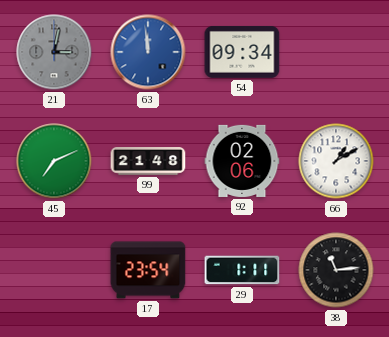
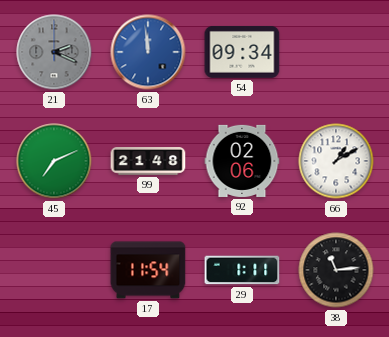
21: 3:02 -> 2:19
17: 23:54 -> 11:54
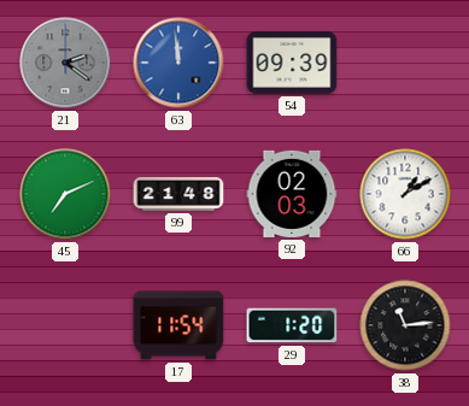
21: 2:19 -> 2:21
54: 09:34 -> 09:39
92: 02:06 -> 02:03
29: 1:11 -> 1:20
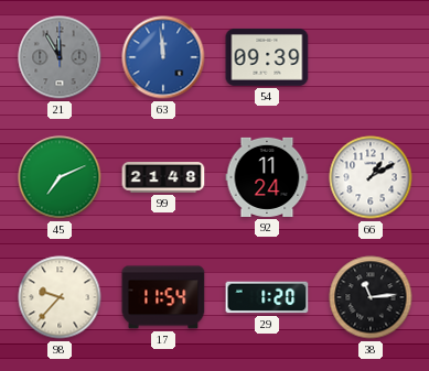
21: 2:21 -> 11:55
92: 02:03 -> 11:24
98: none -> 9:37
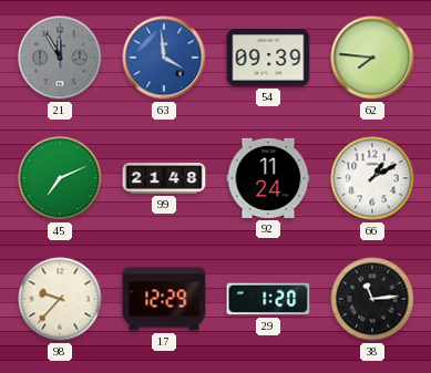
63: 11:59 -> 3:59
62: none -> 7:46
17: 11:54 -> 12:29
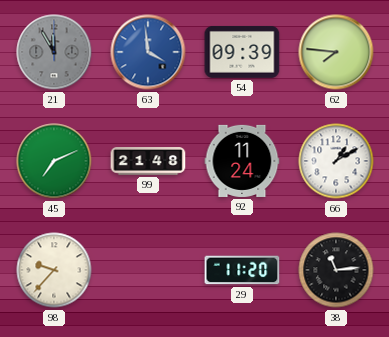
17: 12:29 -> none
29: 1:20 -> 11:20
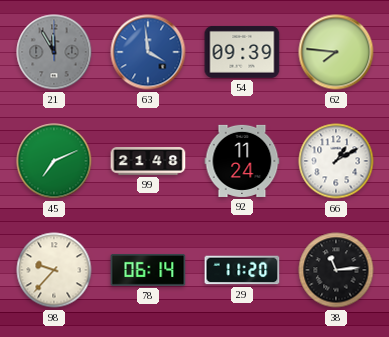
78: none -> 06:14
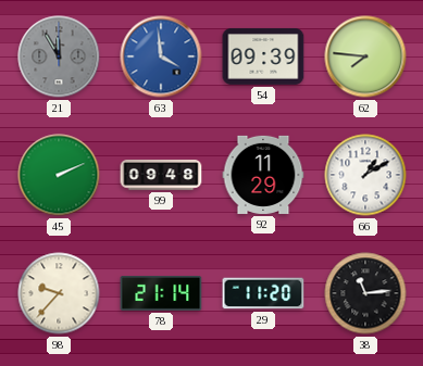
45: 7:11 -> 2:11
99: 21:48 -> 09:48
92: 11:24 -> 11:29
78: 06:14 -> 21:14
